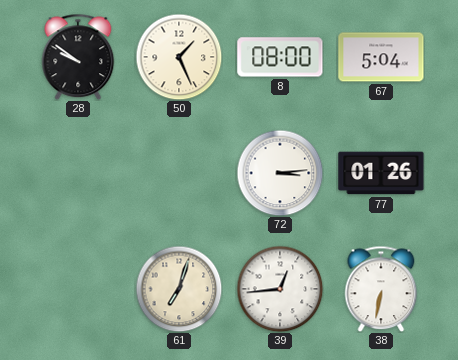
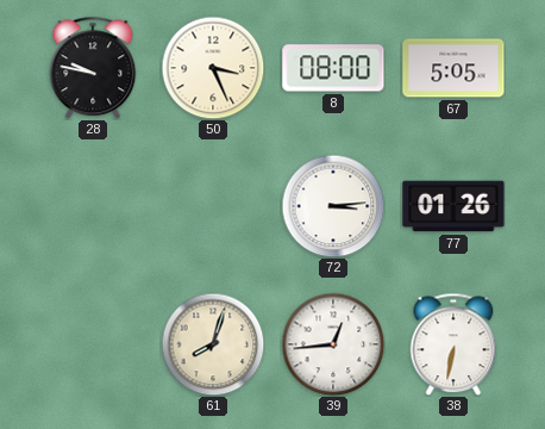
28: 9:51 -> 9:47
50: 1:26 -> 3:26
67: 5:04 -> 5:05
61: 7:03 -> 8:03
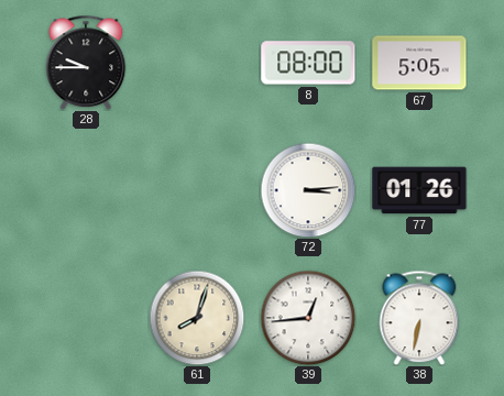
28: 9:47 -> 9:45
50: 3:26 -> none
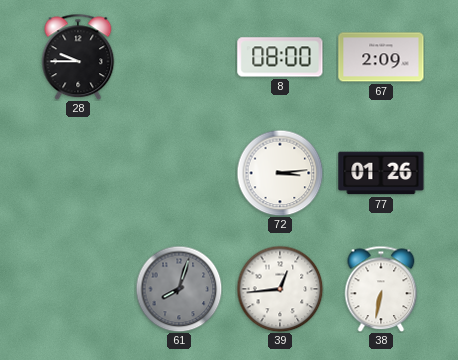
67: 5:05 -> 2:09
61 dial: cream -> grey
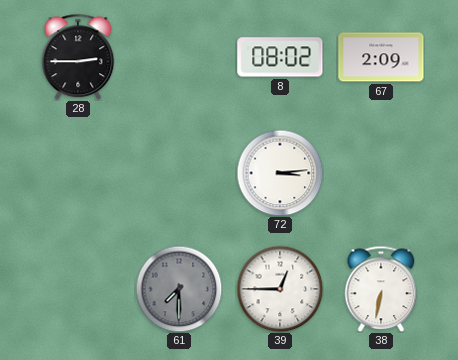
28: 9:45 -> 2:45
8: 08:00 -> 08:02
77: 01:26 -> none
61: 8:03 -> 7:30
39: 12:44 -> 12:45
